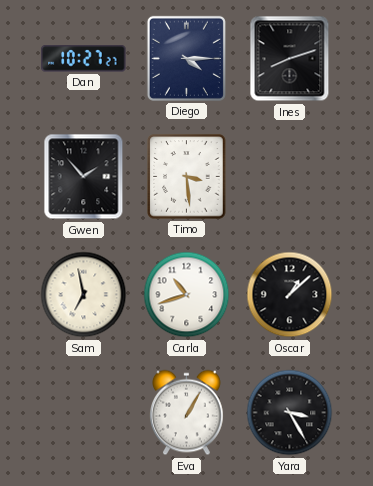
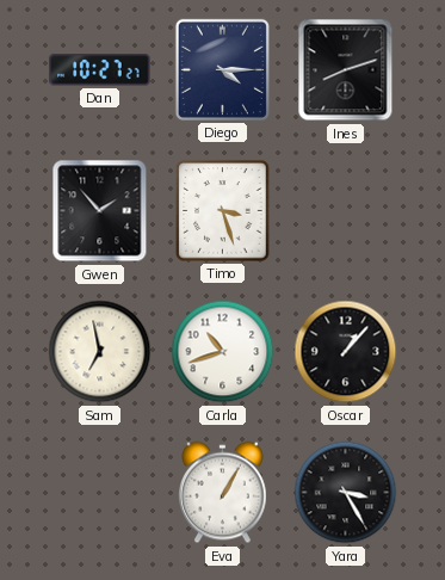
Timo: 3:29 -> 3:27
Oscar: 1:08 -> 1:07
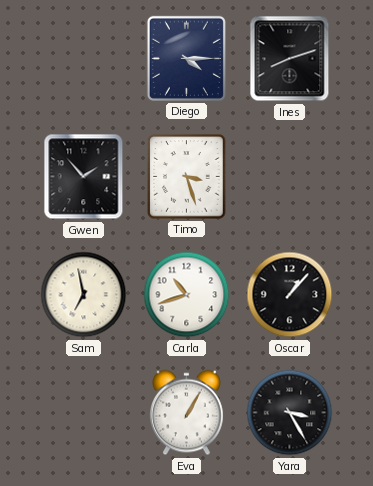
Dan: 10:27 -> none
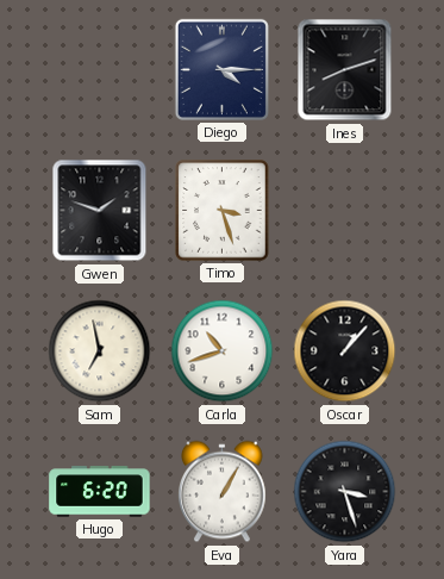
Gwen: 1:53 -> 1:48
Hugo: none -> 6:20
Yara: 3:25 -> 3:27
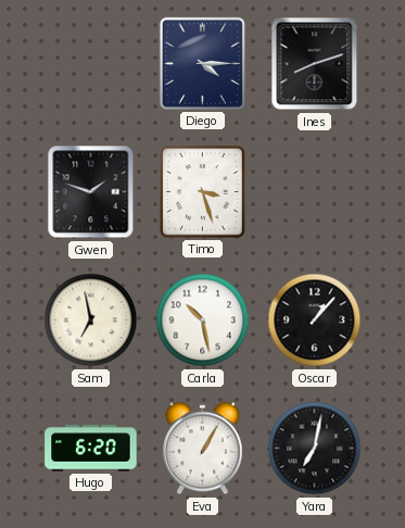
Carla: 10:42 -> 10:28
Yara: 3:27 -> 7:02
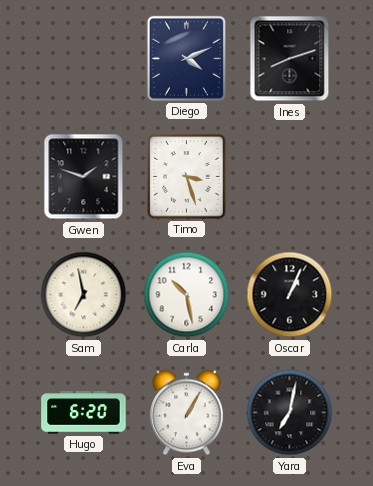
Diego: 4:15 -> 4:11
Oscar: 1:07 -> 1:04
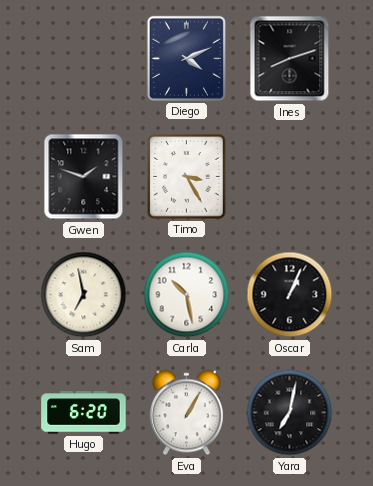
Timo: 3:27 -> 3:25
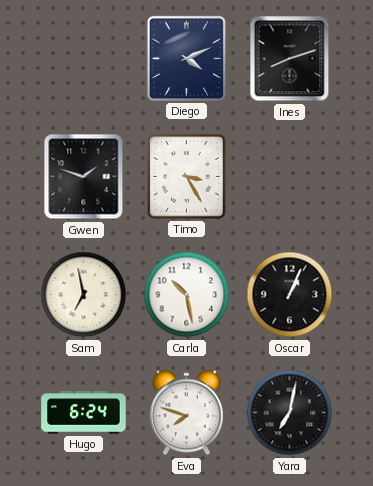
Hugo: 6:20 -> 6:24
Eva: 1:05 -> 7:48
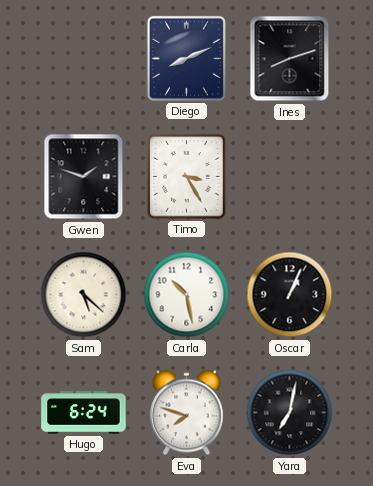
Diego: 4:11 -> 8:11
Sam: 6:58 -> 5:22
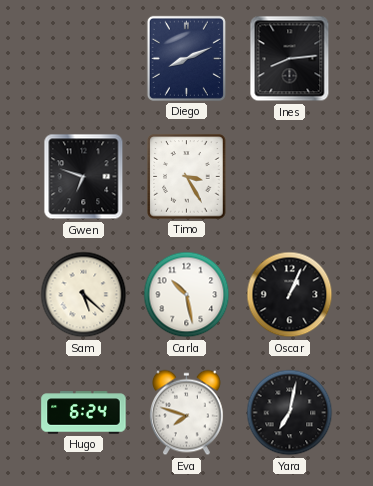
Ines: 8:12 -> 8:14
Gwen: 1:48 -> 6:48
